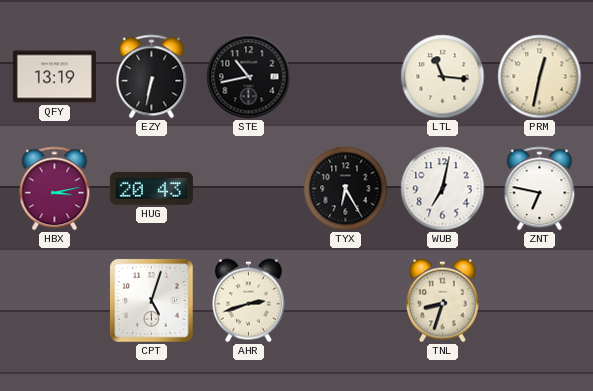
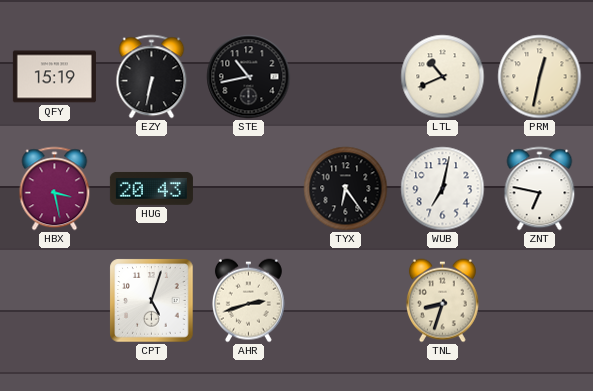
QFY: 13:19 -> 15:19
LTL: 11:16 -> 10:41
HBX: 3:13 -> 3:28
TYX: 6:25 -> 6:24
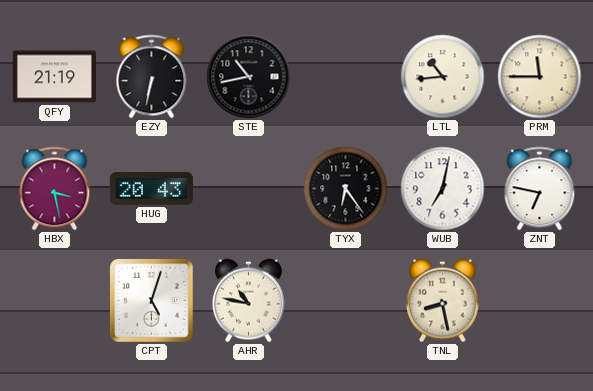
QFY: 15:19 -> 21:19
LTL: 10:41 -> 10:44
PRM: 12:32 -> 11:45
AHR: 2:42 -> 10:47
TNL: 8:33 -> 8:28
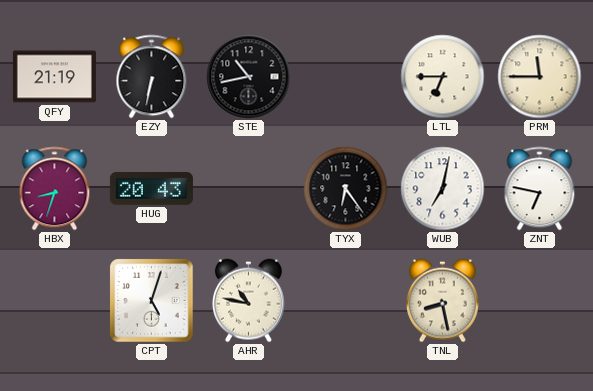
LTL: 10:44 -> 6:45
HBX: 3:28 -> 8:33
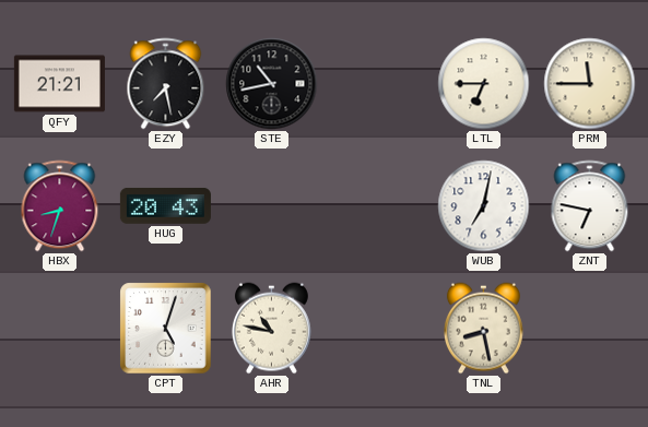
QFY: 21:19 -> 21:21
EZY: 6:32 -> 7:28
TYX: 6:24 -> none
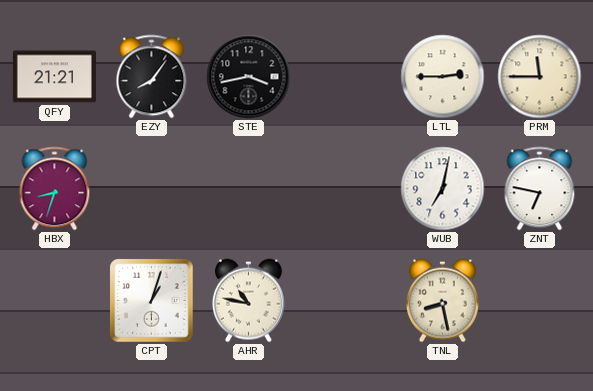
EZY: 7:28 -> 8:06
STE: 10:43 -> 3:43
LTL: 6:45 -> 2:45
HUG: 20:43 -> none
CPT: 5:03 -> 1:03
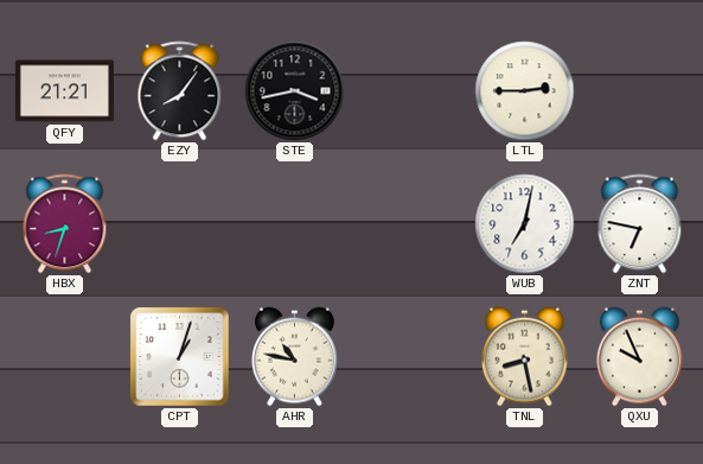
PRM: 11:45 -> none
QXU: none -> 9:56
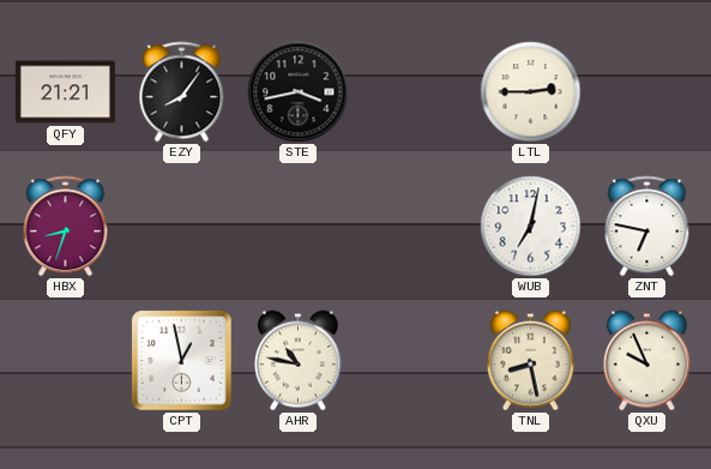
CPT: 1:03 -> 12:58
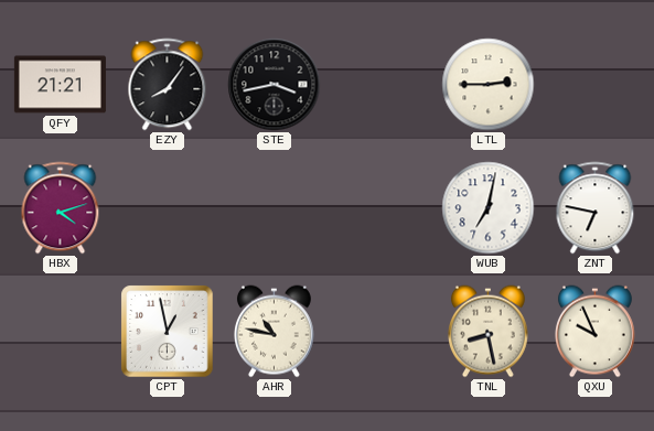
HBX: 8:33 -> 4:12
